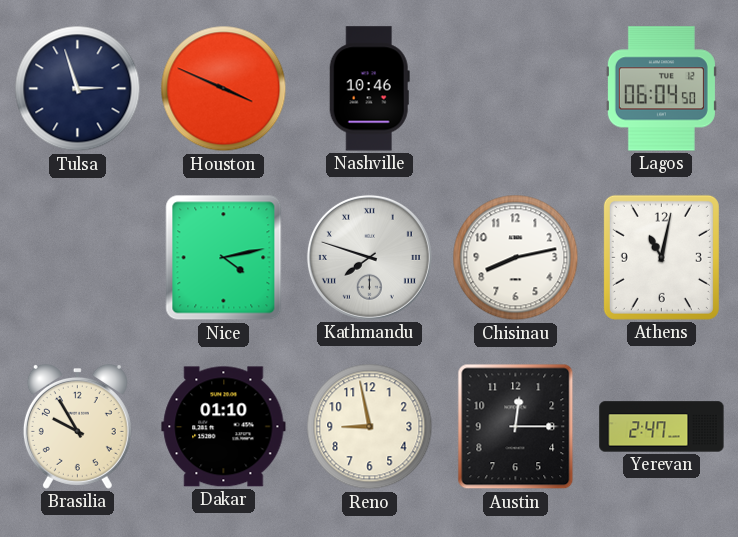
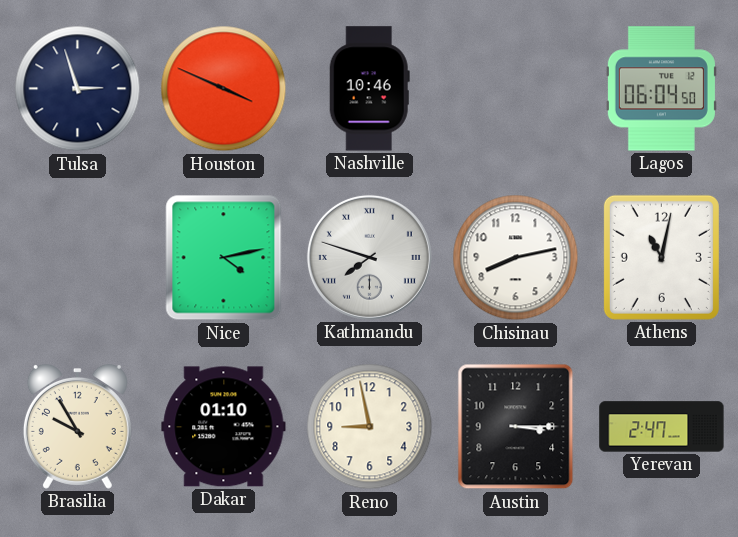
Austin: 12:15 -> 3:15
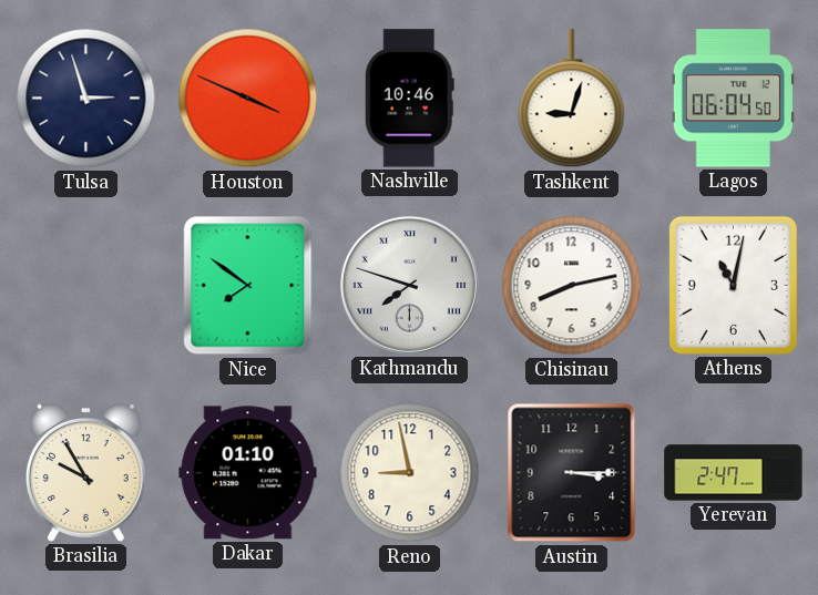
Tashkent: none -> 9:03
Nice: 4:13 -> 7:51
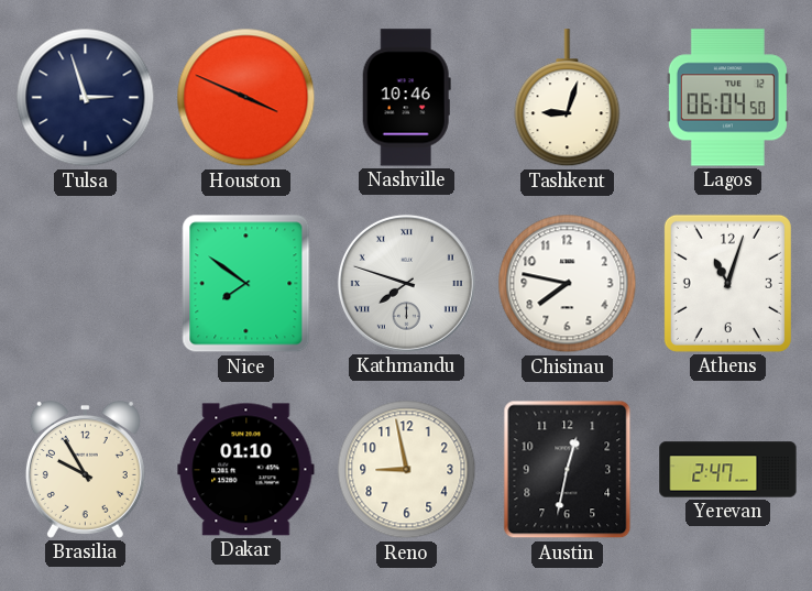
Chisinau: 8:13 -> 7:47
Athens: 11:02 -> 11:03
Austin: 3:15 -> 12:32
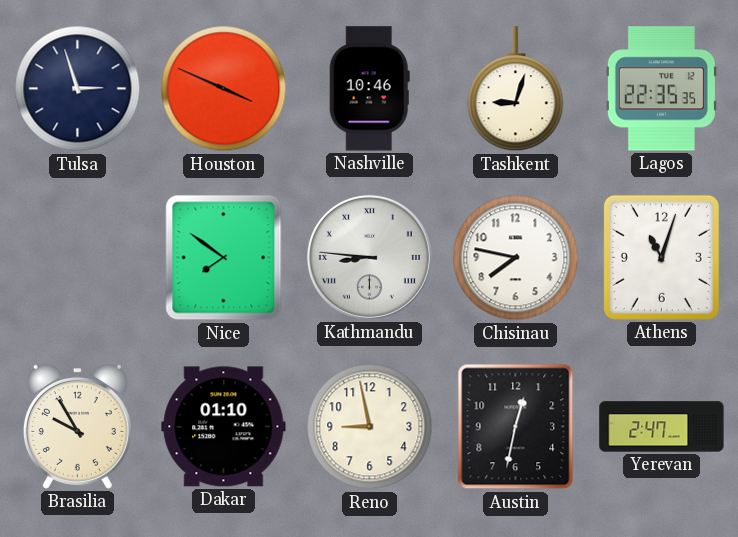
Lagos: 06:04 -> 22:35
Kathmandu: 7:48 -> 8:46
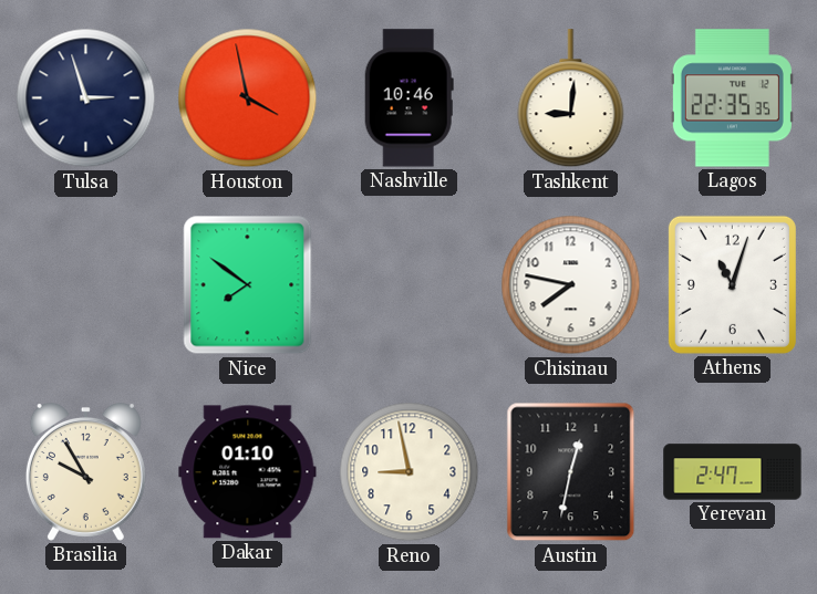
Houston: 3:49 -> 3:58
Tashkent: 9:03 -> 9:01
Kathmandu: 8:46 -> none
